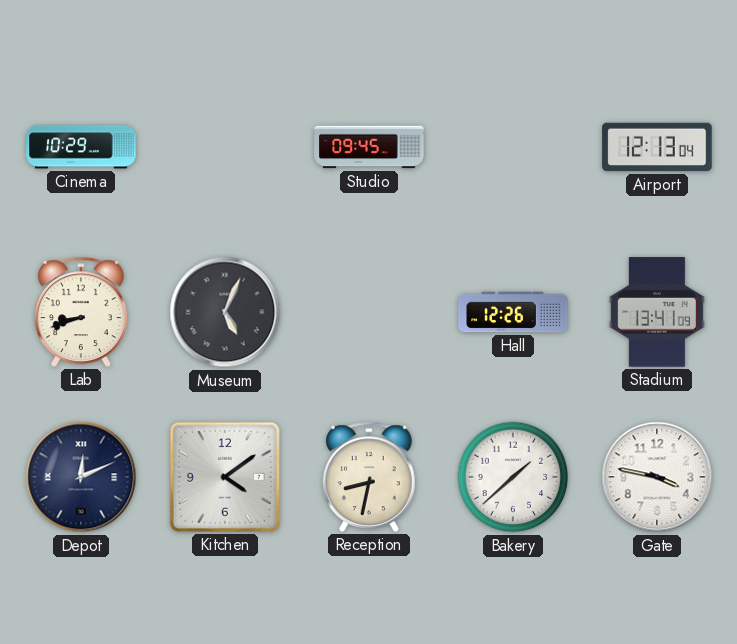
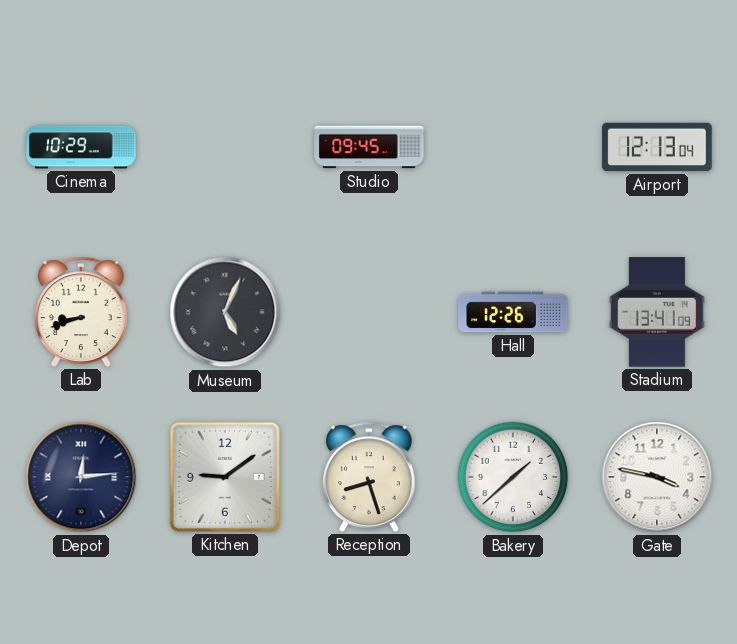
Depot: 12:11 -> 12:14
Kitchen: 4:09 -> 9:09
Reception: 8:32 -> 8:27
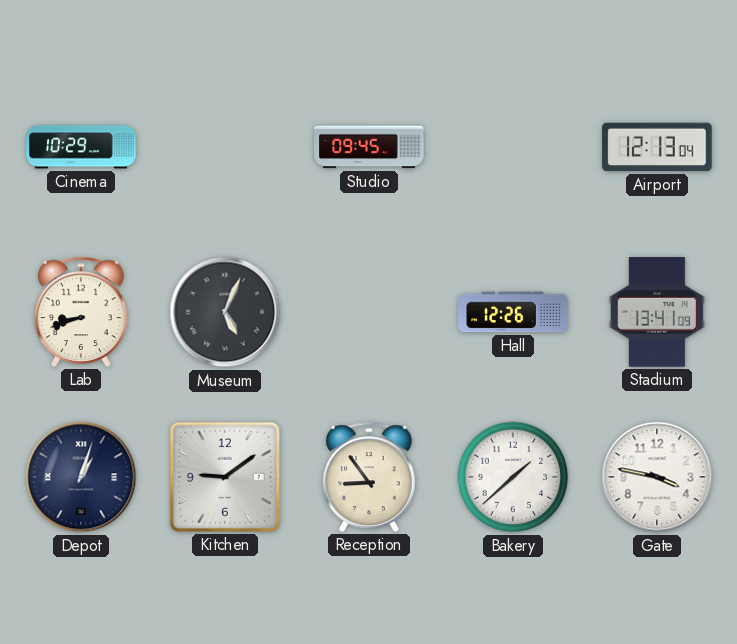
Depot: 12:14 -> 1:03
Reception: 8:27 -> 8:54
